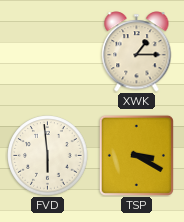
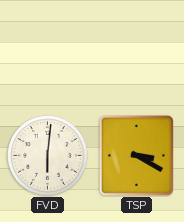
XWK: 1:15 -> none
FVD: 5:59 -> 6:01
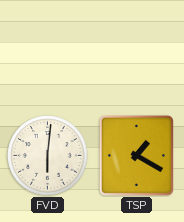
TSP: 3:20 -> 1:20
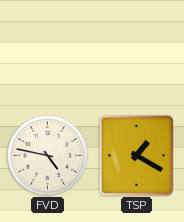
FVD: 6:01 -> 4:47
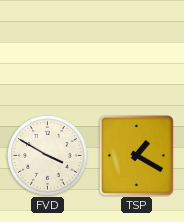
FVD: 4:47 -> 3:50
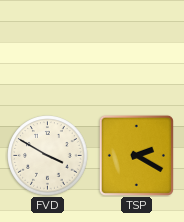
TSP: 1:20 -> 2:20
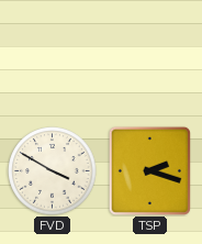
TSP: 2:20 -> 2:18
